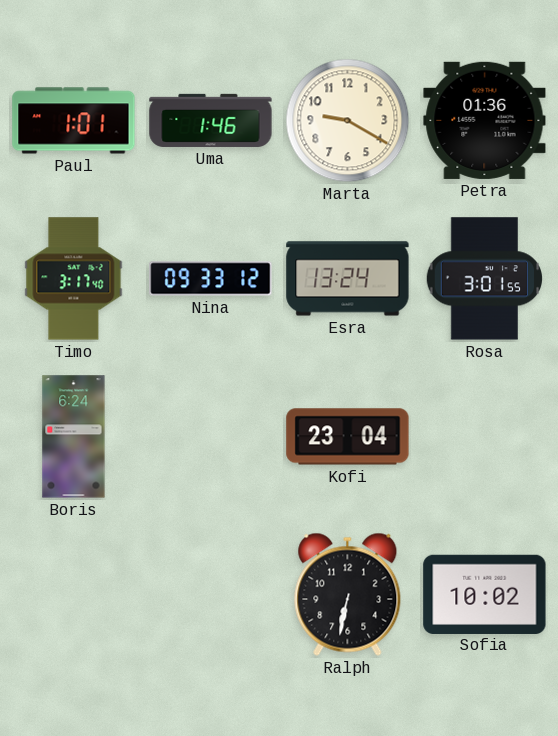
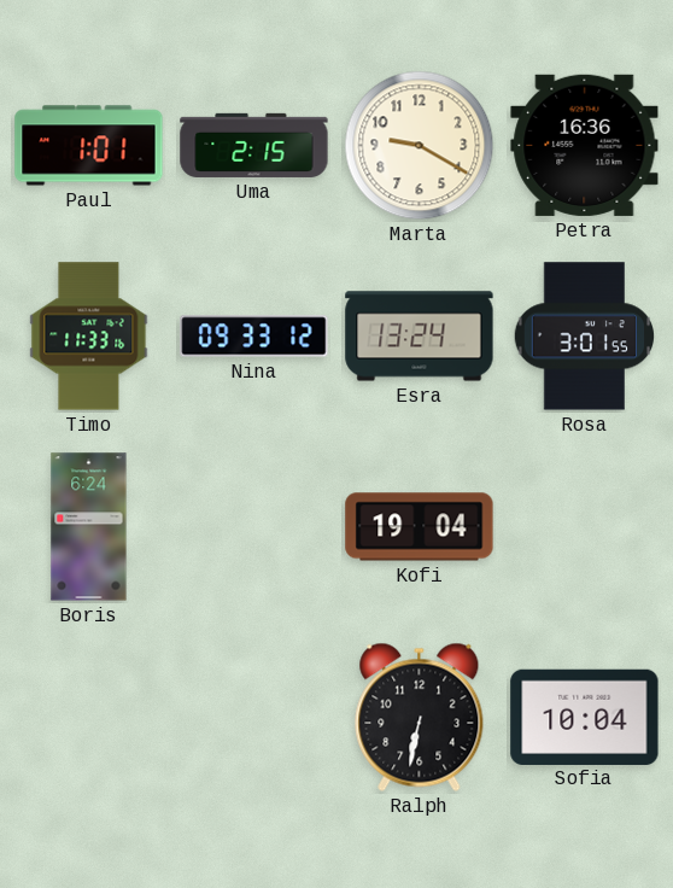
Uma: 1:46 -> 2:15
Petra: 01:36 -> 16:36
Timo: 3:17 -> 11:33
Kofi: 23:04 -> 19:04
Sofia: 10:02 -> 10:04
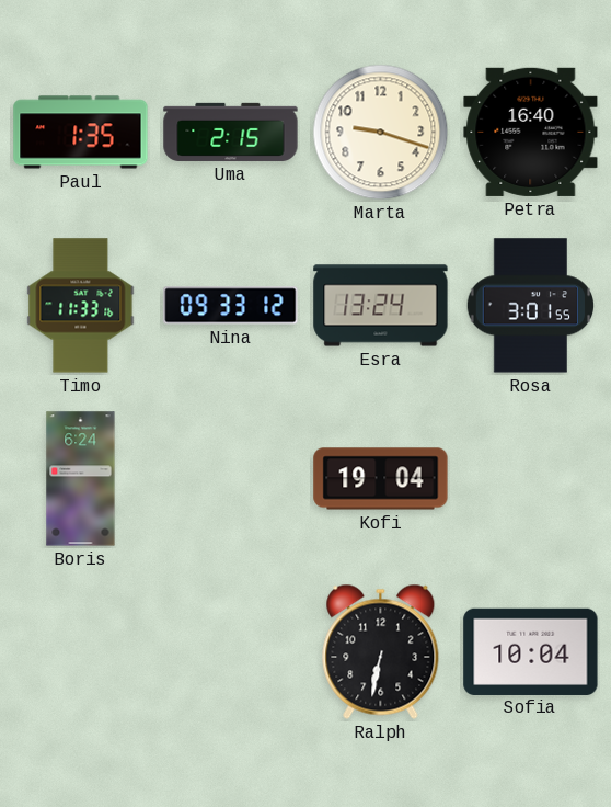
Paul: 1:01 -> 1:35
Marta: 9:20 -> 9:18
Petra: 16:36 -> 16:40
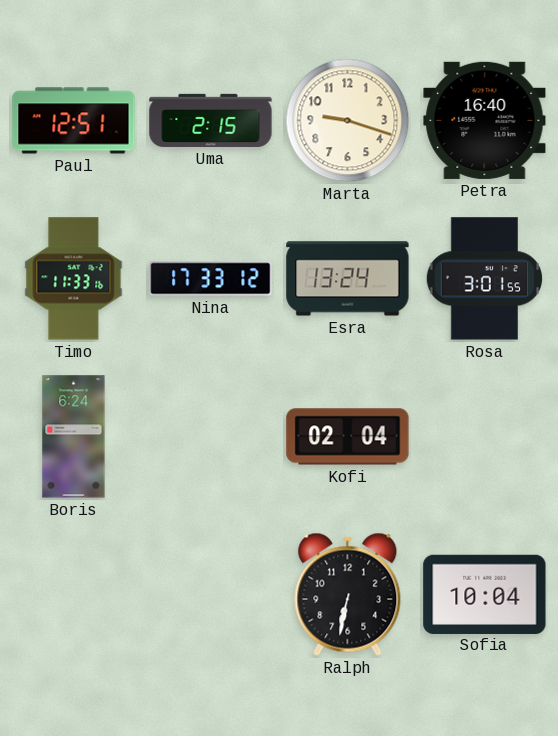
Paul: 1:35 -> 12:51
Nina: 09:33 -> 17:33
Kofi: 19:04 -> 02:04
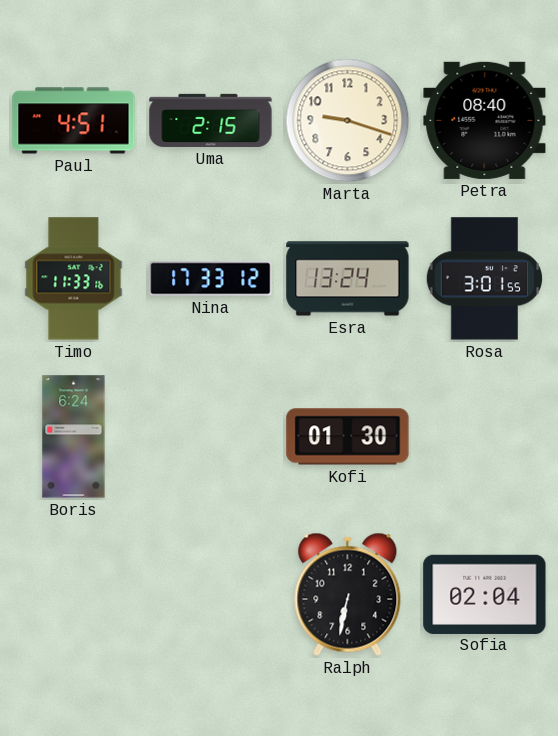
Paul: 12:51 -> 4:51
Petra: 16:40 -> 08:40
Kofi: 02:04 -> 01:30
Sofia: 10:04 -> 02:04
